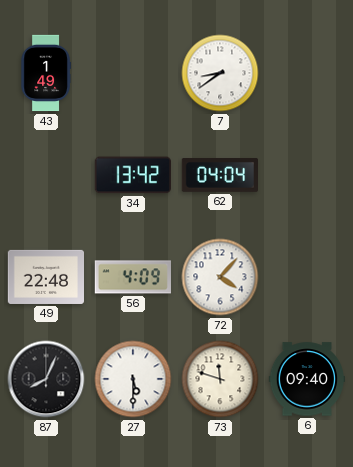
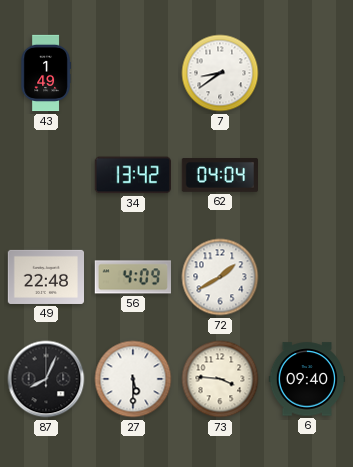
72: 4:07 -> 1:40
73: 11:48 -> 3:46
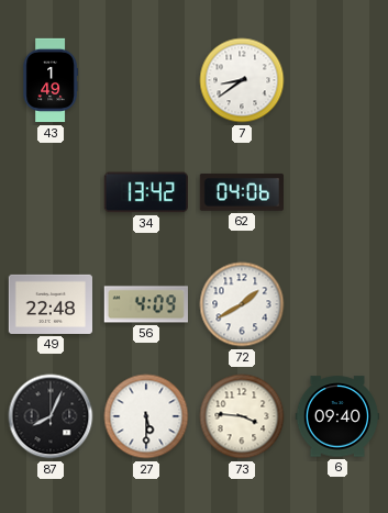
62: 04:04 -> 04:06
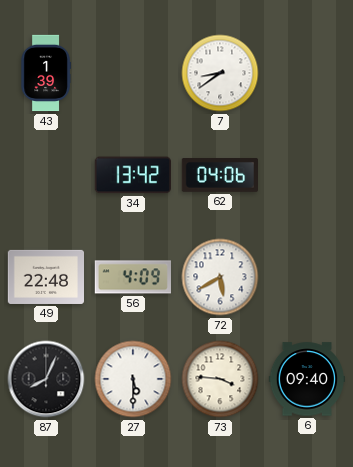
43: 1:49 -> 1:39
72: 1:40 -> 5:40
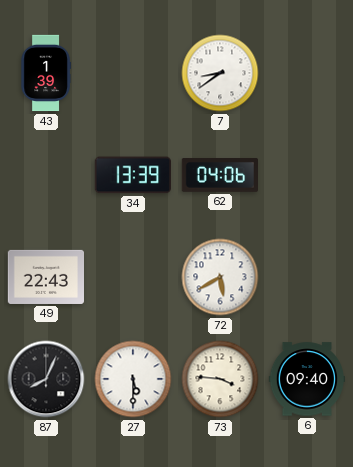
34: 13:42 -> 13:39
49: 22:48 -> 22:43
56: 4:09 -> none
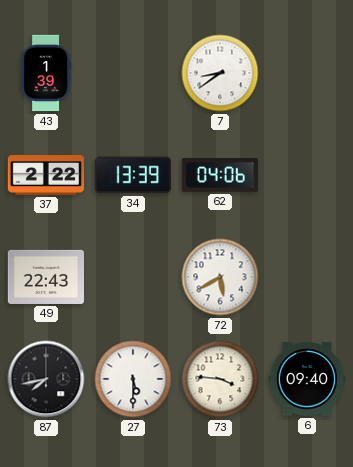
37: none -> 2:22
87: 8:04 -> 7:43
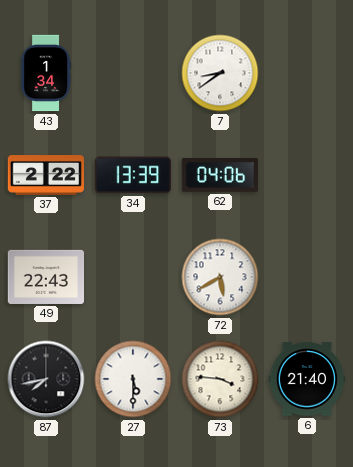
43: 1:39 -> 1:34
6: 09:40 -> 21:40
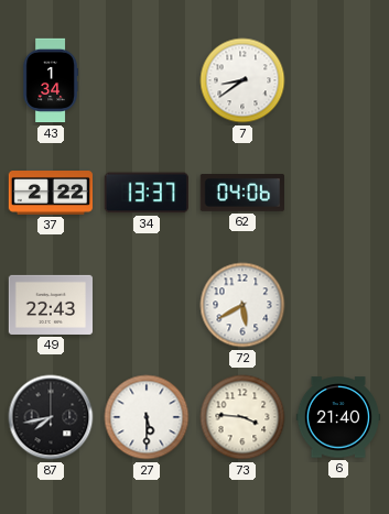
34: 13:39 -> 13:37
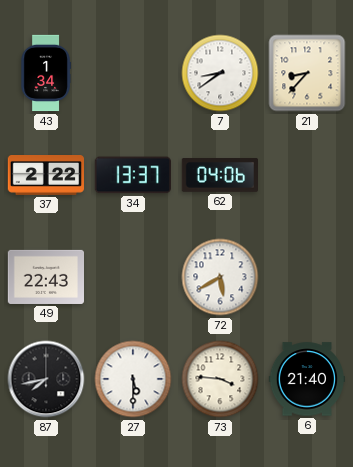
21: none -> 8:37
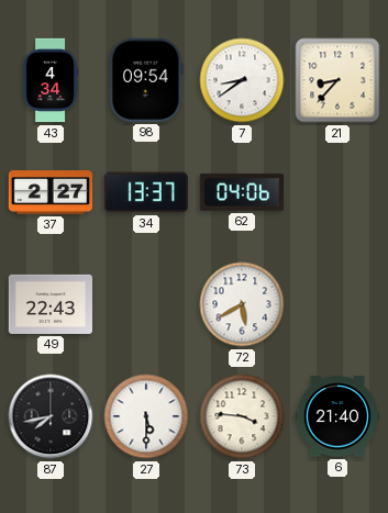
43: 1:34 -> 4:34
98: none -> 09:54
37: 2:22 -> 2:27
